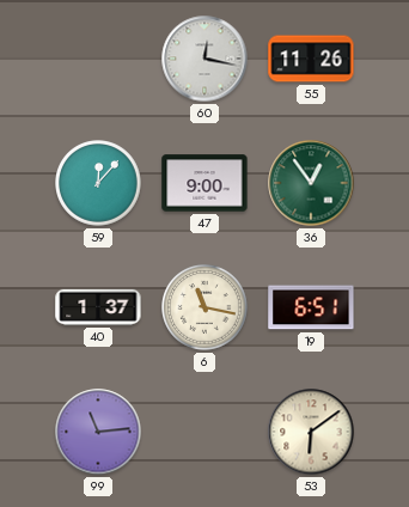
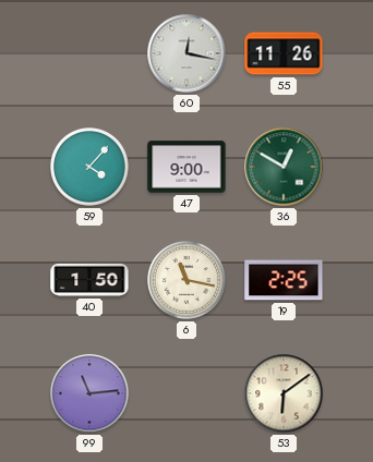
59: 12:07 -> 4:07
36: 12:54 -> 12:50
40: 1:37 -> 1:50
19: 6:51 -> 2:25
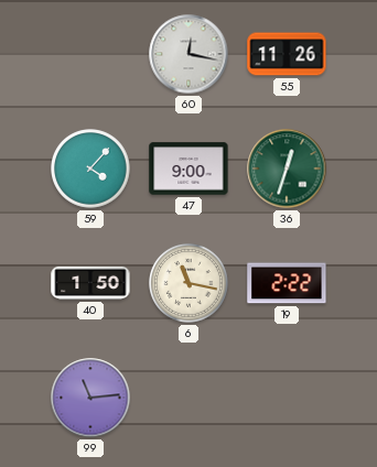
36: 12:50 -> 12:33
19: 2:25 -> 2:22
53: 6:09 -> none
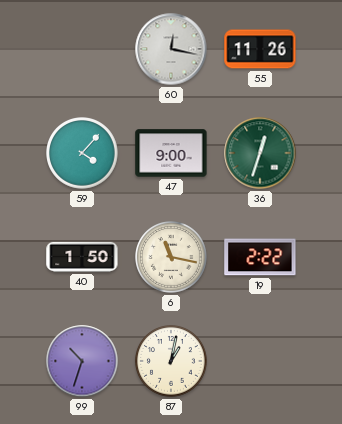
99: 11:14 -> 10:33
87: none -> 1:02
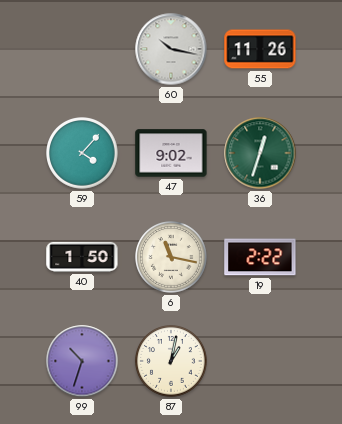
60: 12:17 -> 10:17
47: 9:00 -> 9:02
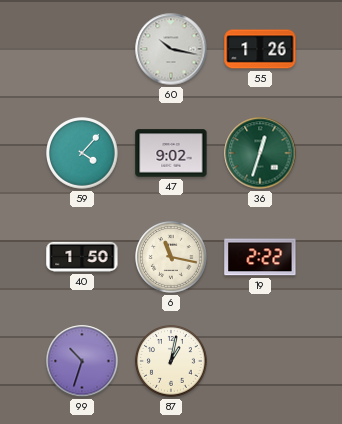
55: 11:26 -> 1:26
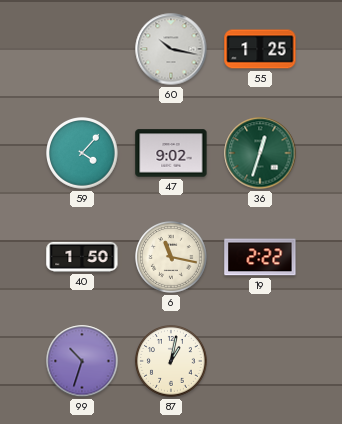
55: 1:26 -> 1:25
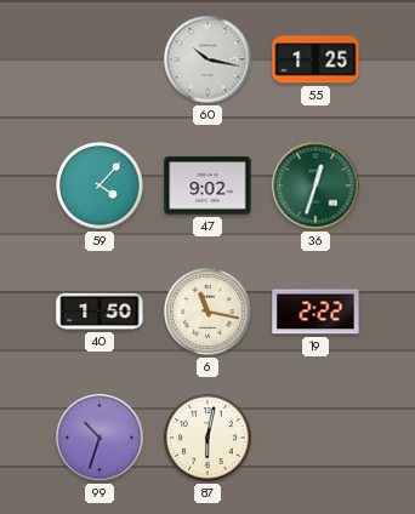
87: 1:02 -> 6:02
